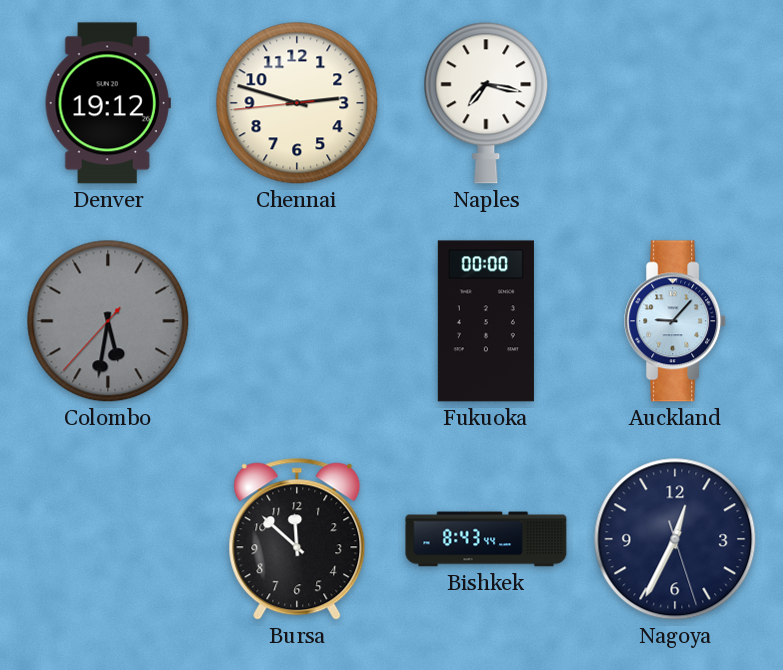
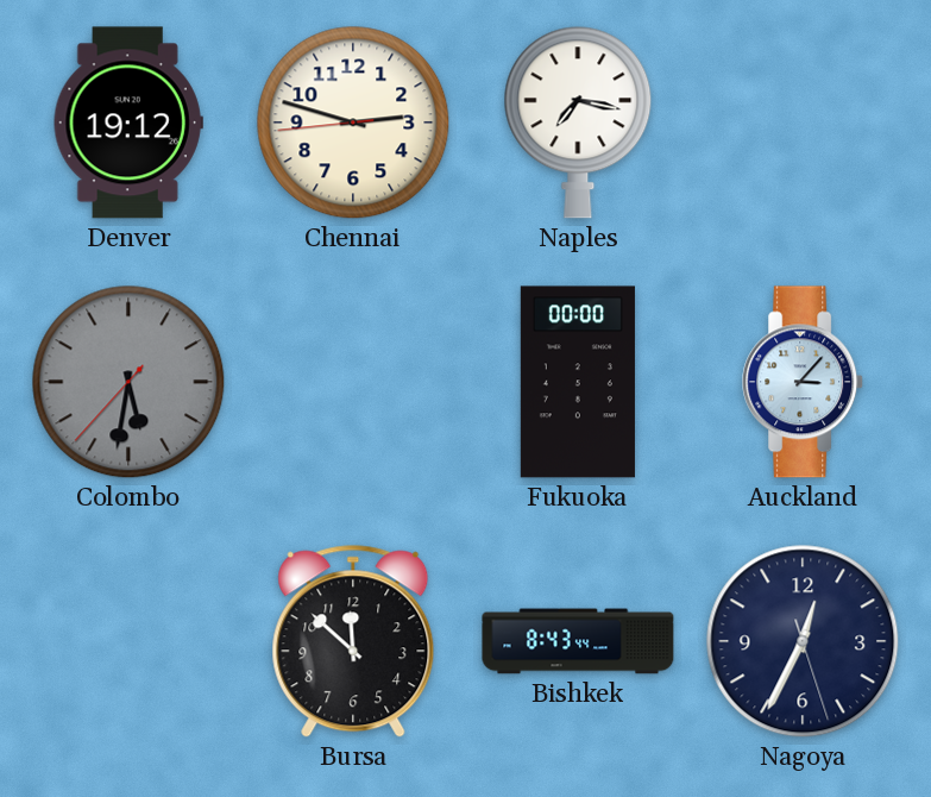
Auckland: 9:07 -> 3:07
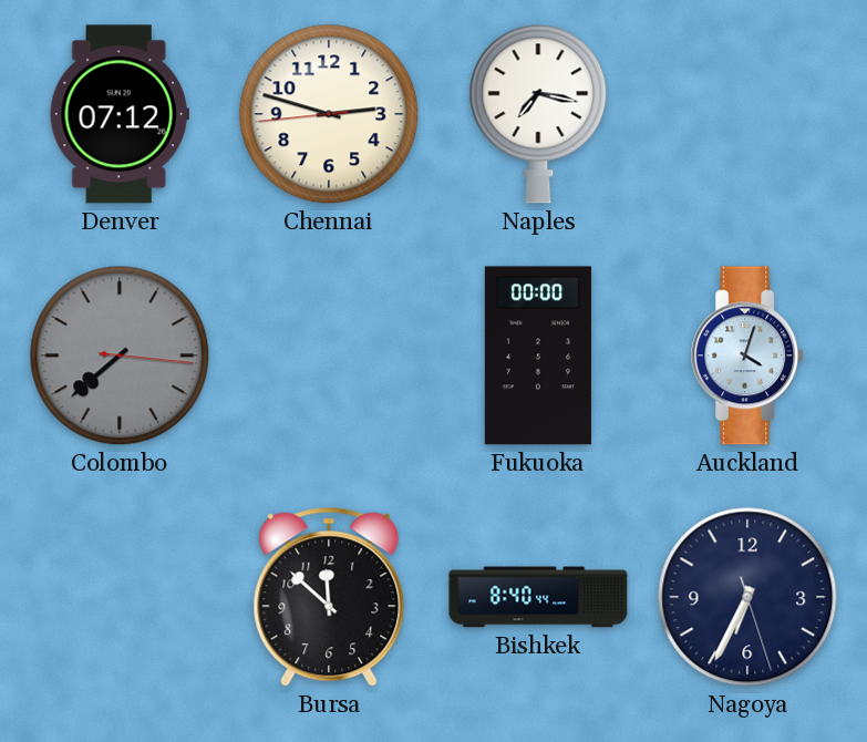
Denver: 19:12 -> 07:12
Colombo: 5:31 -> 7:38
Auckland: 3:07 -> 4:03
Bishkek: 8:43 -> 8:40
Nagoya: 12:34 -> 6:34
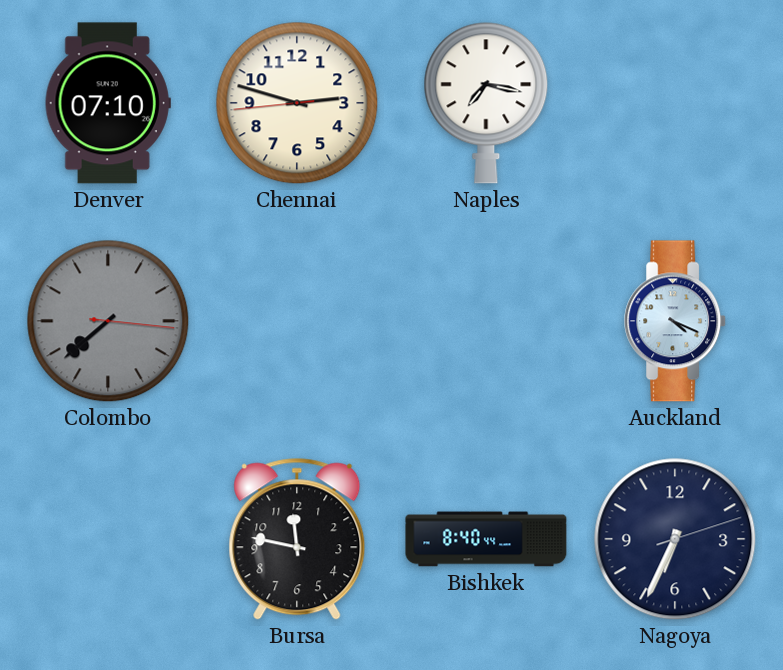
Denver: 07:12 -> 07:10
Fukuoka: 00:00 -> none
Auckland: 4:03 -> 4:19
Bursa: 11:52 -> 11:47
Nagoya: 6:34:27 -> 6:34:12
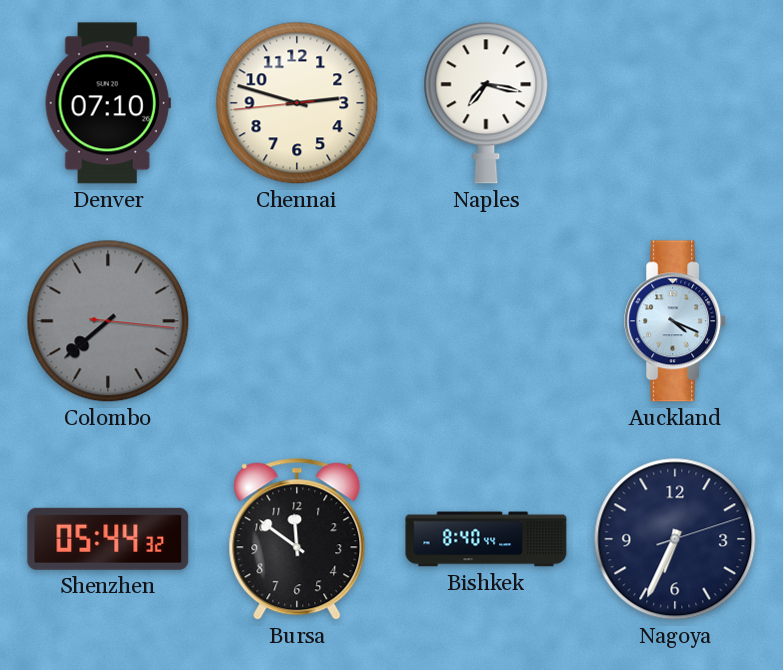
Shenzhen: none -> 05:44
Bursa: 11:47 -> 11:51
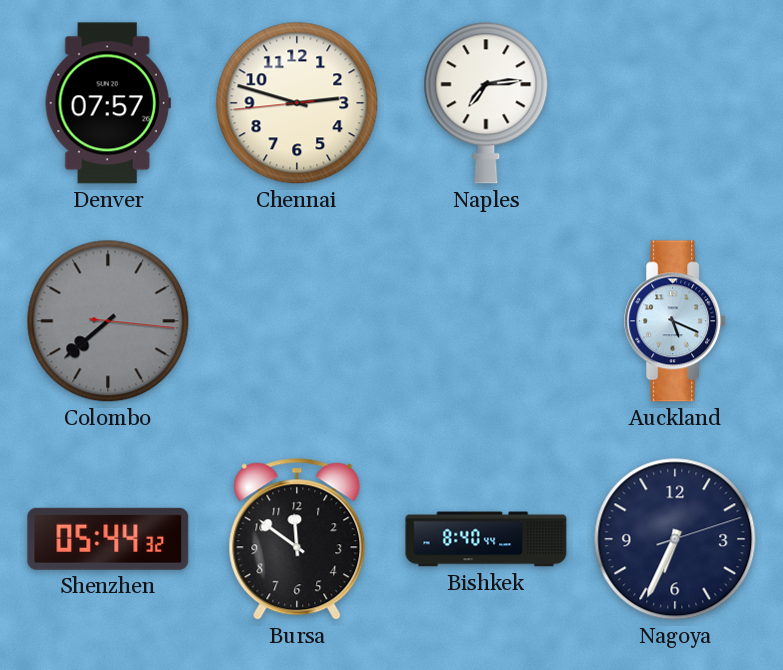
Denver: 07:10 -> 07:57
Naples: 7:17 -> 7:14
Auckland: 4:19 -> 5:19
